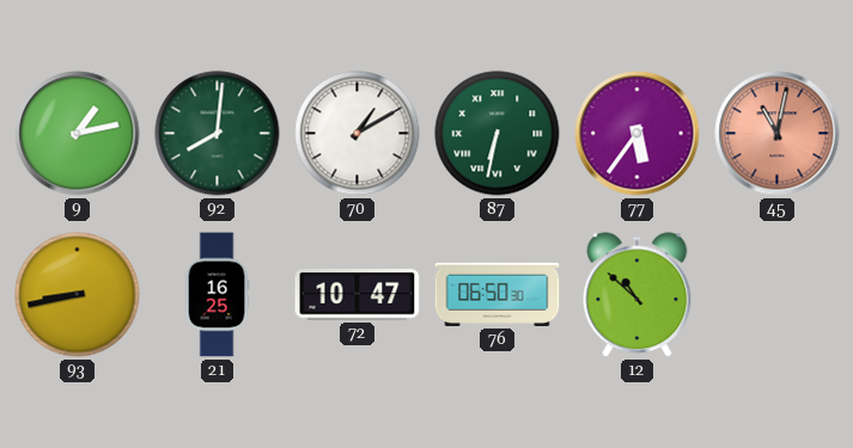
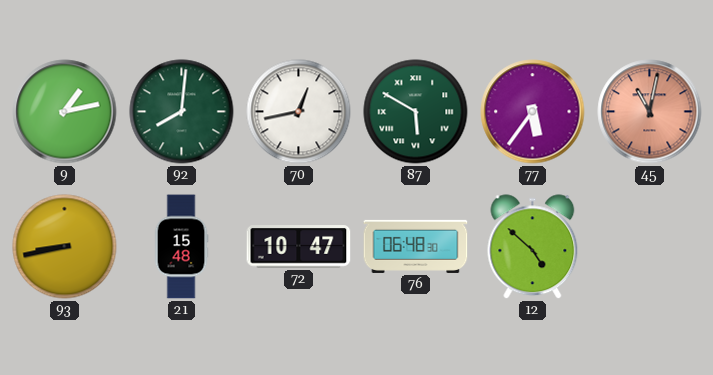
70: 1:10 -> 12:43
87: 6:32 -> 5:50
21: 16:25 -> 15:48
76: 06:50 -> 06:48
12: 10:52 -> 4:52
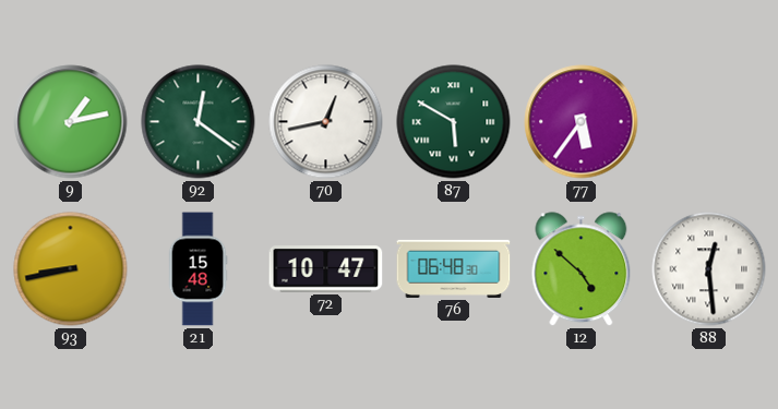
92: 8:01 -> 12:21
45: 11:02 -> none
88: none -> 12:29
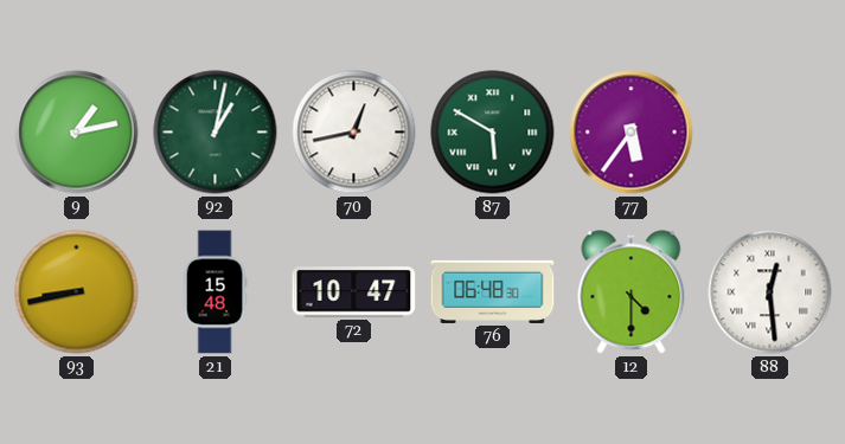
92: 12:21 -> 1:02
12: 4:52 -> 4:30
